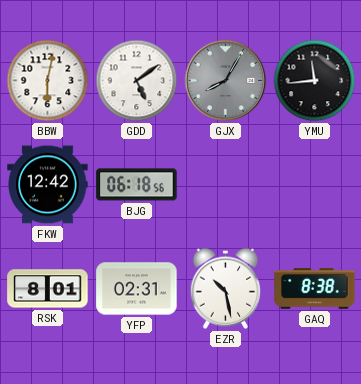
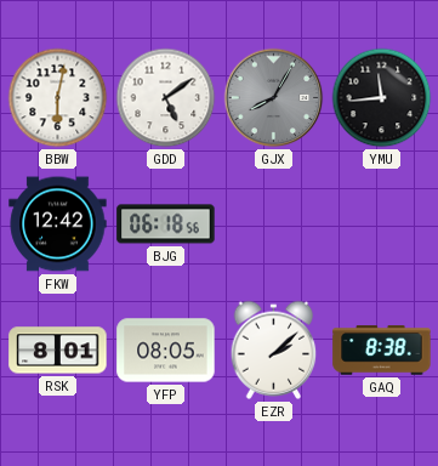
YFP: 02:31 -> 08:05
EZR: 10:28 -> 2:08
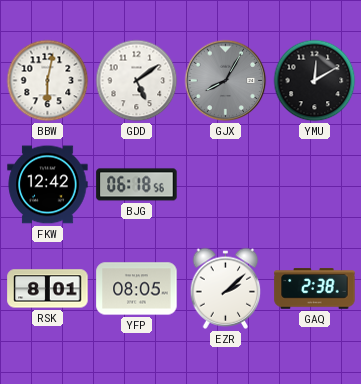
YMU: 11:44 -> 12:10
GAQ: 8:38 -> 2:38
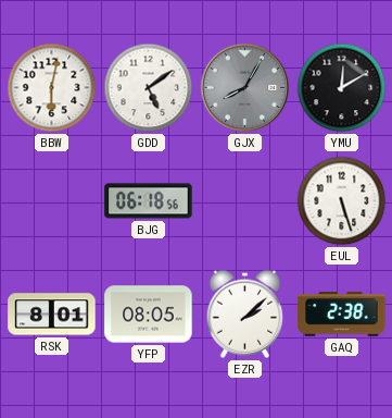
FKW: 12:42 -> none
EUL: none -> 5:27
